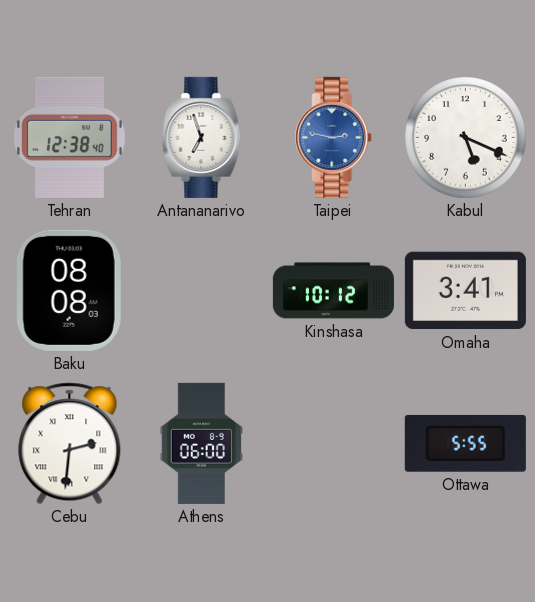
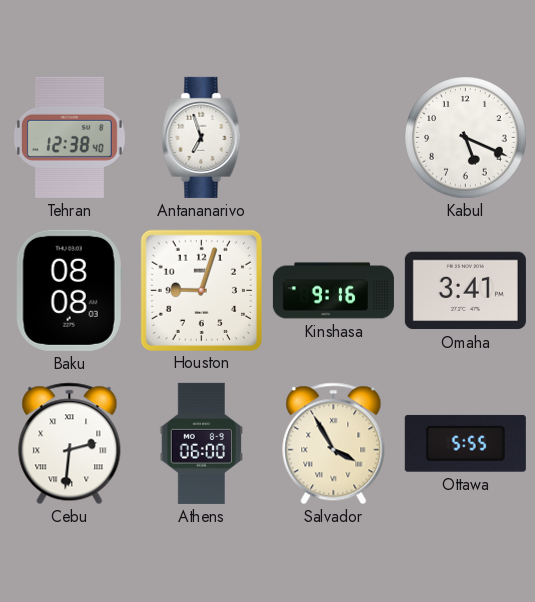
Taipei: 2:47 -> none
Houston: none -> 9:03
Kinshasa: 10:12 -> 9:16
Salvador: none -> 3:55
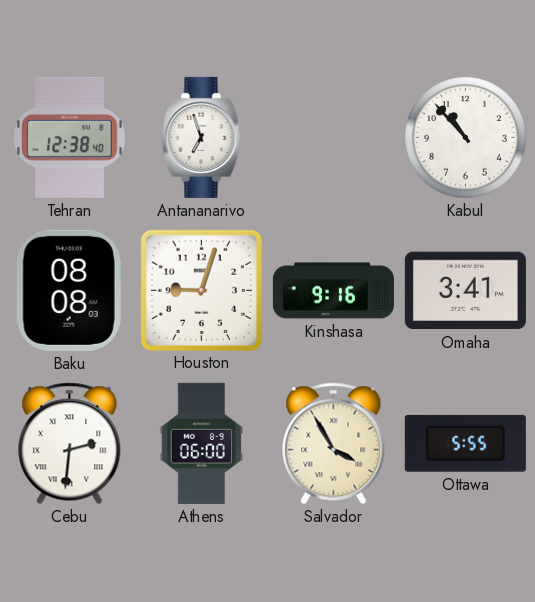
Kabul: 5:19 -> 10:53
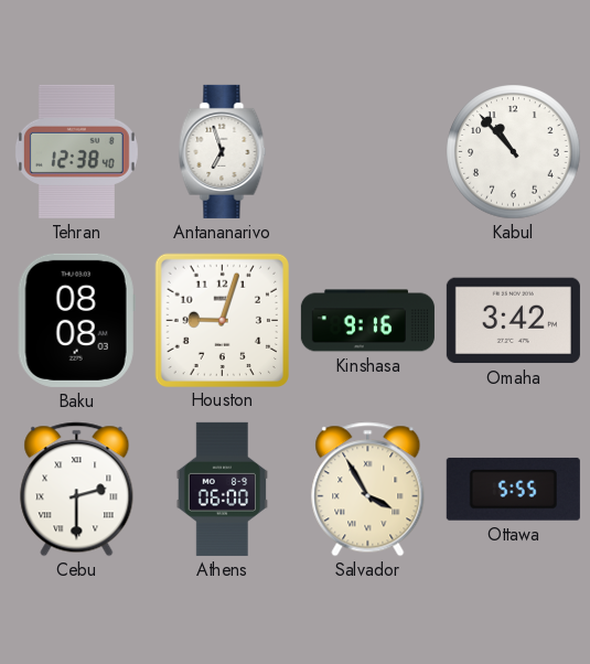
Omaha: 3:41 -> 3:42
Cebu: 2:31 -> 2:30
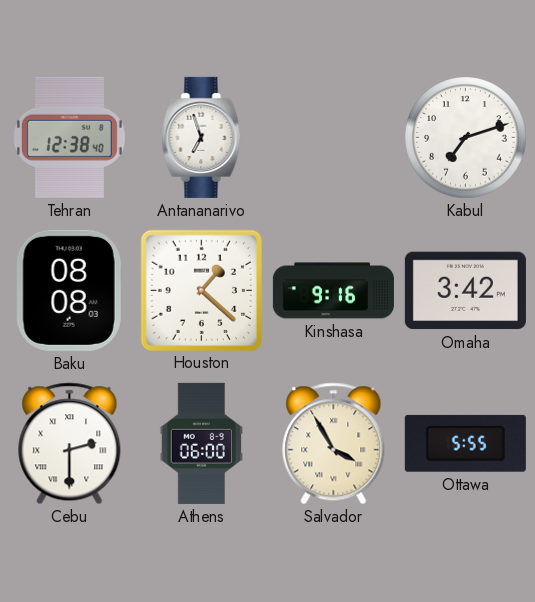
Kabul: 10:53 -> 7:12
Houston: 9:03 -> 1:22
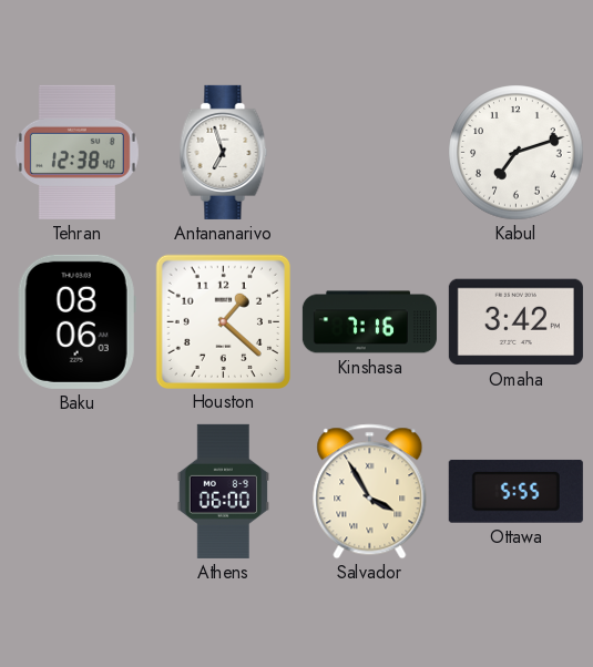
Baku: 08:08 -> 08:06
Kinshasa: 9:16 -> 7:16
Cebu: 2:30 -> none
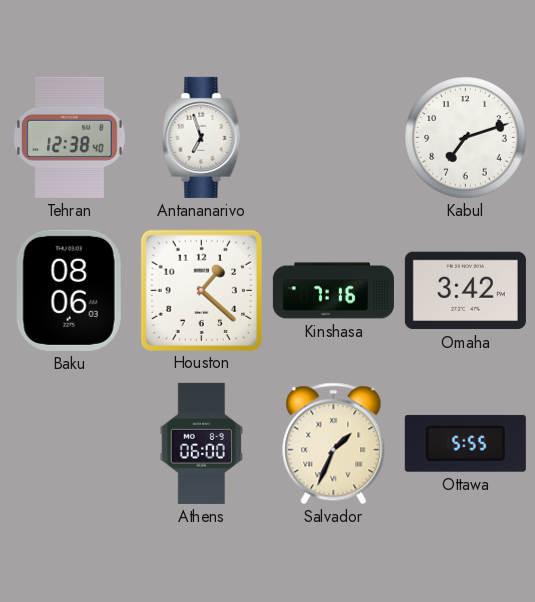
Salvador: 3:55 -> 1:34
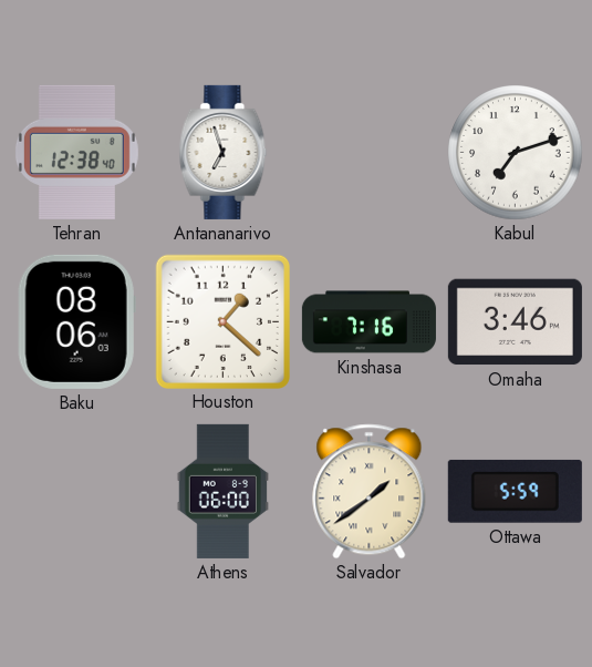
Omaha: 3:42 -> 3:46
Salvador: 1:34 -> 1:39
Ottawa: 5:55 -> 5:59
